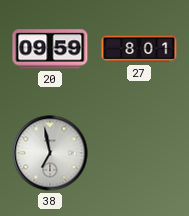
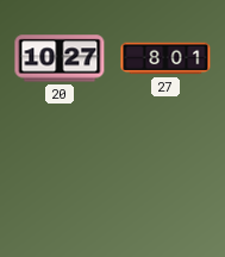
20: 09:59 -> 10:27
38: 6:58 -> none
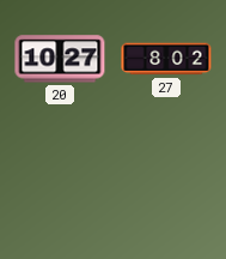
27: 8:01 -> 8:02
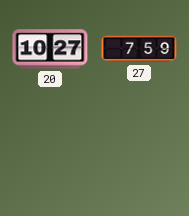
27: 8:02 -> 7:59
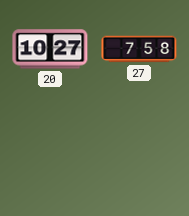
27: 7:59 -> 7:58
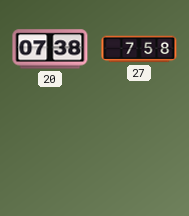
20: 10:27 -> 07:38
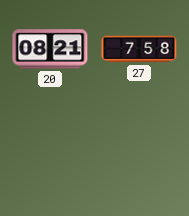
20: 07:38 -> 08:21
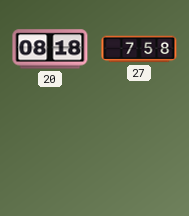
20: 08:21 -> 08:18
